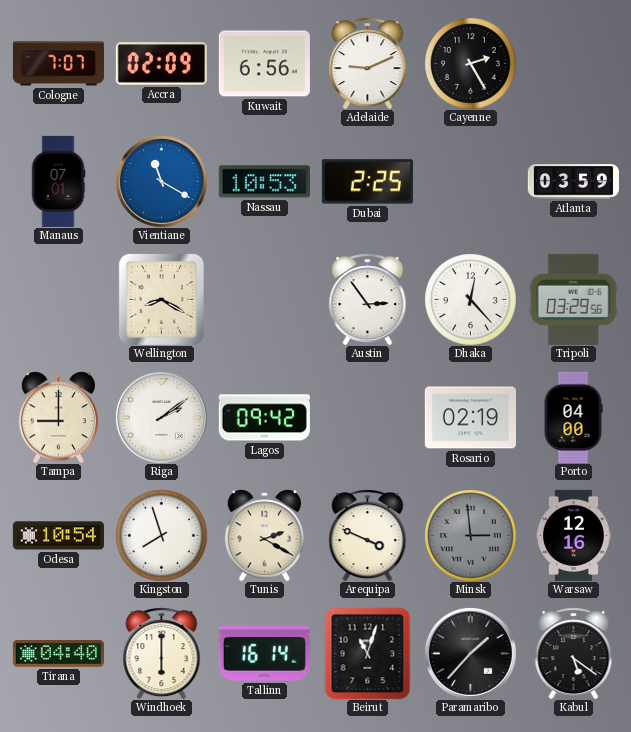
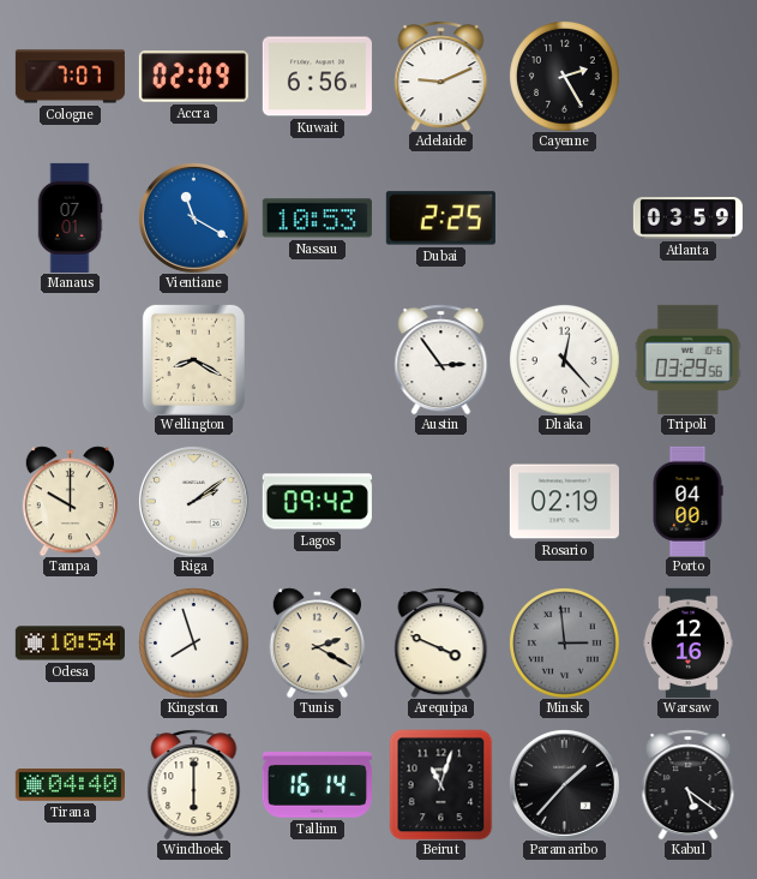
Tampa: 9:00 -> 10:00
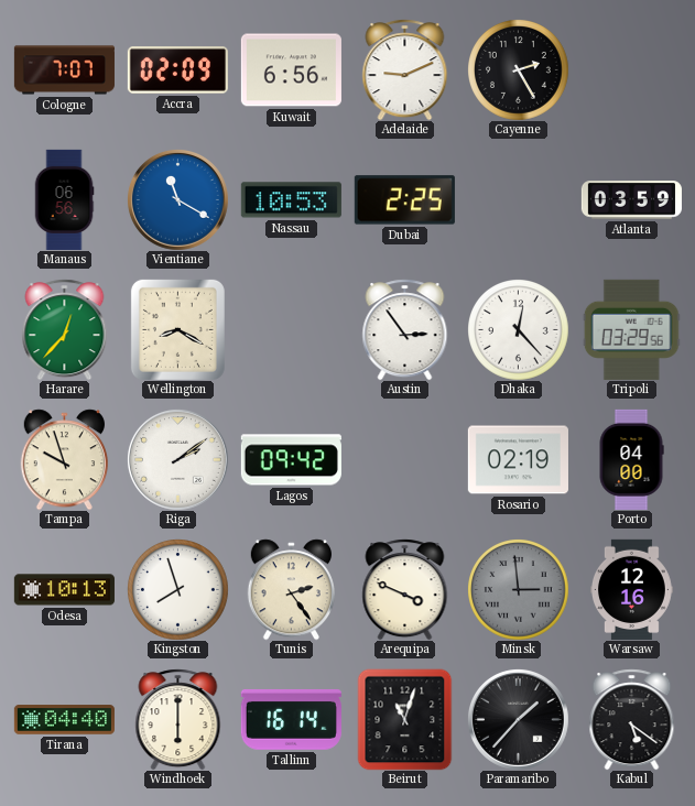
Manaus: 07:01 -> 06:56
Harare: none -> 12:37
Tampa: 10:00 -> 9:57
Odesa: 10:54 -> 10:13
Tunis: 2:20 -> 2:24
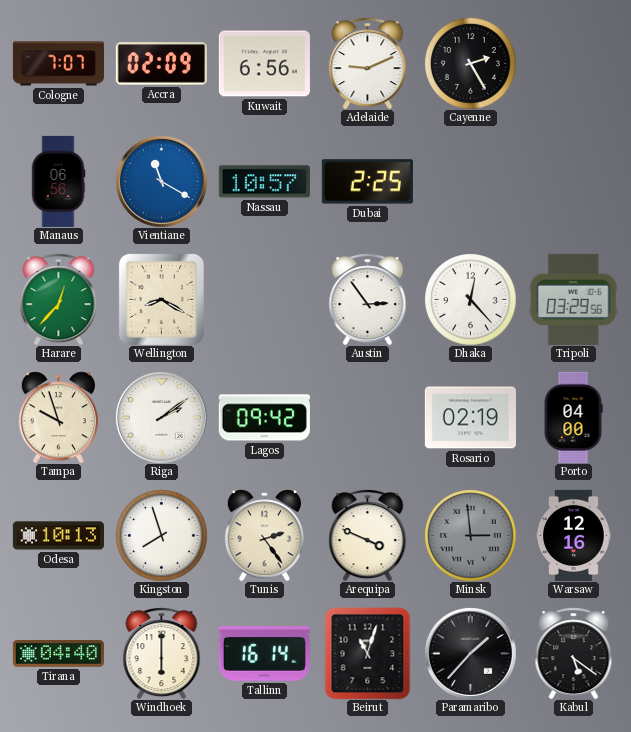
Nassau: 10:53 -> 10:57
Atlanta: 03:59 -> none
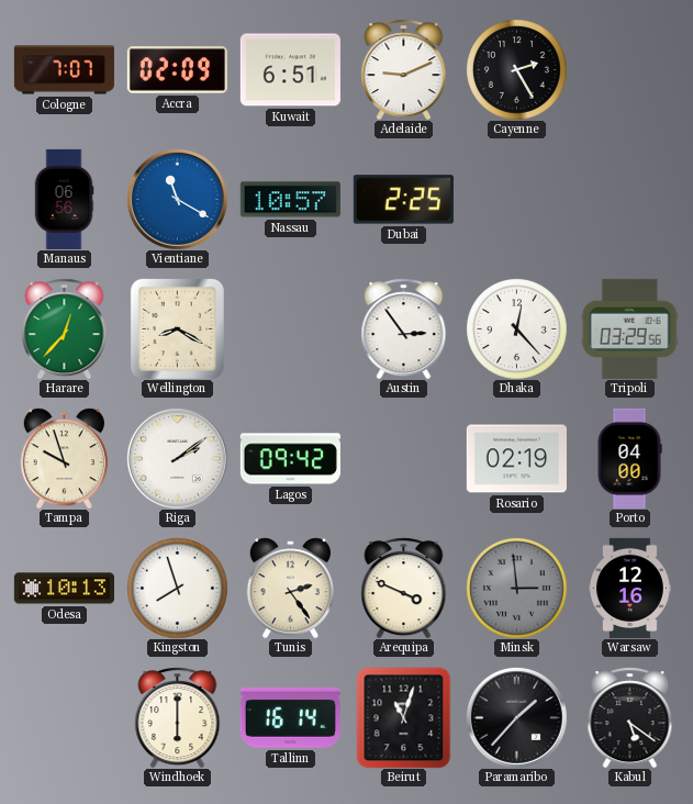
Kuwait: 6:56 -> 6:51
Tirana: 04:40 -> none
